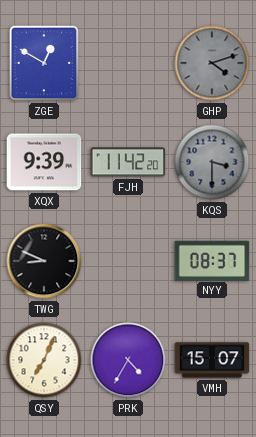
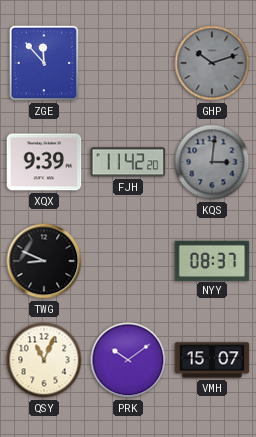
ZGE: 12:50 -> 11:53
GHP: 4:12 -> 10:12
KQS: 3:30 -> 3:01
QSY: 7:04 -> 11:04
PRK: 4:35 -> 10:09
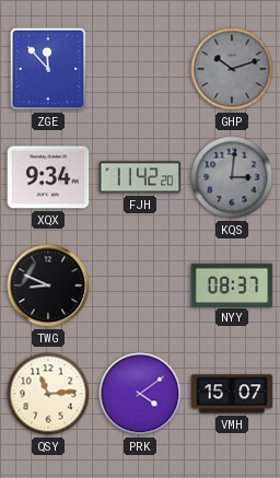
XQX: 9:39 -> 9:34
QSY: 11:04 -> 11:14
PRK: 10:09 -> 4:09
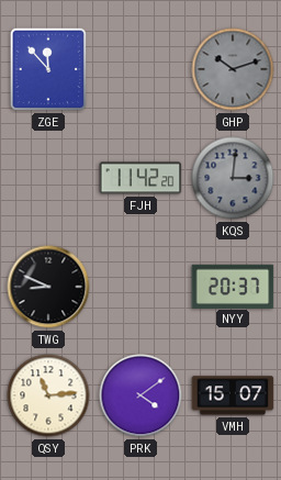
XQX: 9:34 -> none
NYY: 08:37 -> 20:37
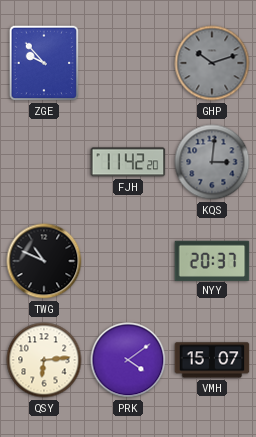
ZGE: 11:53 -> 9:53
TWG: 8:49 -> 10:49
QSY: 11:14 -> 6:14
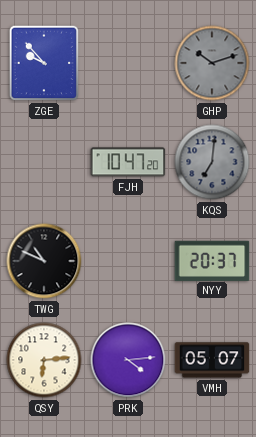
FJH: 11:42 -> 10:47
KQS: 3:01 -> 7:01
PRK: 4:09 -> 4:14
VMH: 15:07 -> 05:07
